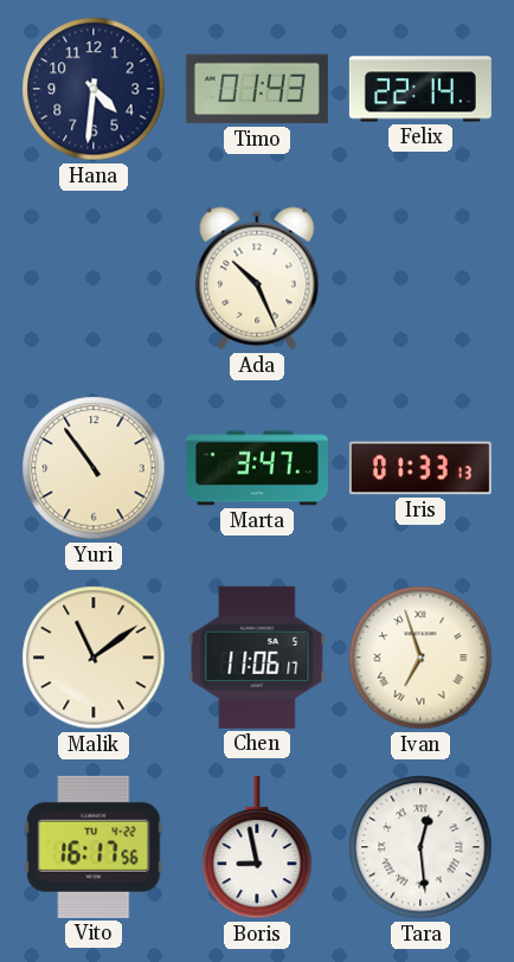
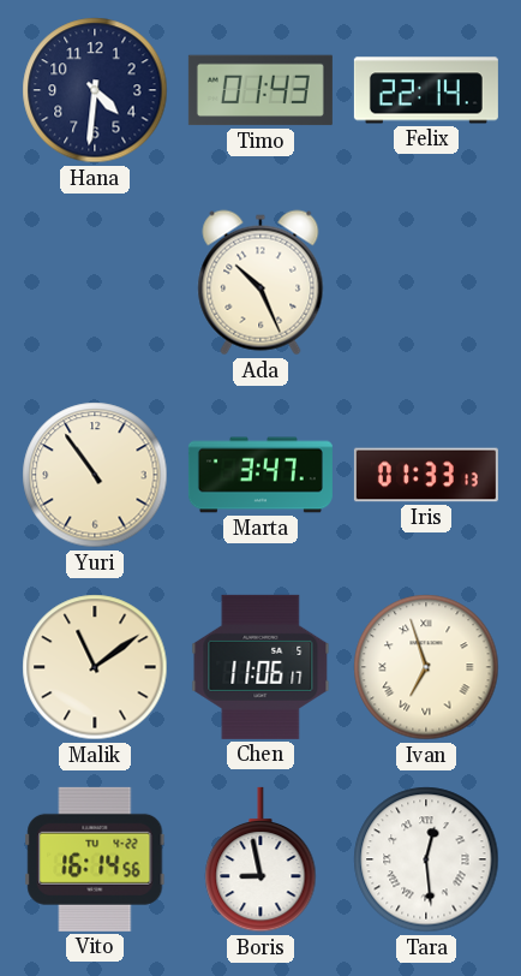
Vito: 16:17 -> 16:14
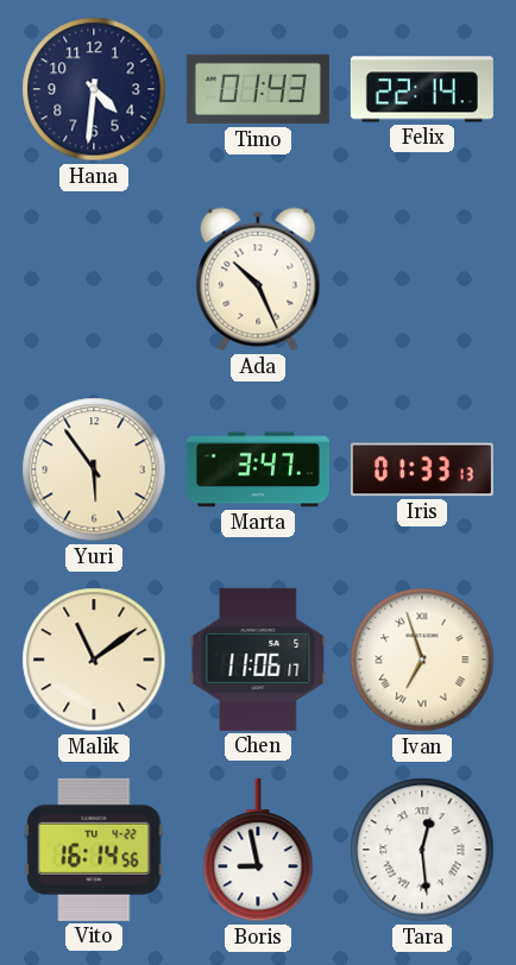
Yuri: 10:54 -> 5:54
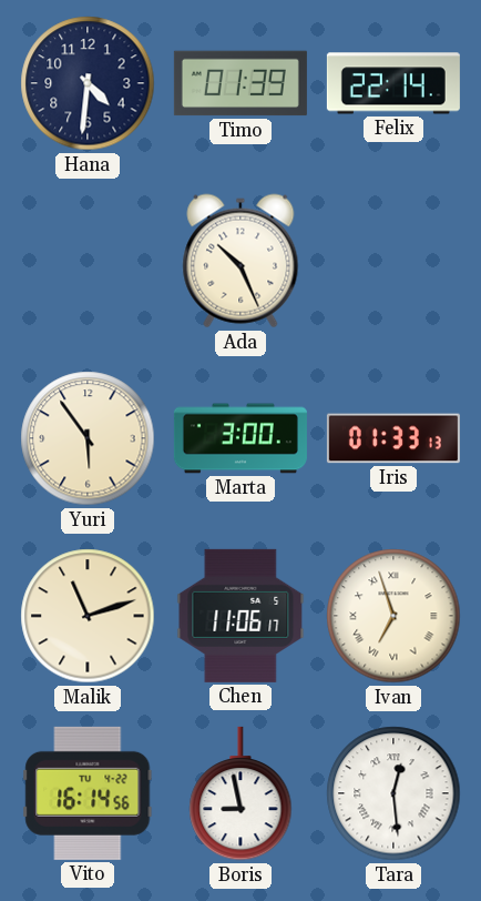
Timo: 01:43 -> 01:39
Marta: 3:47 -> 3:00
Malik: 11:09 -> 11:12
